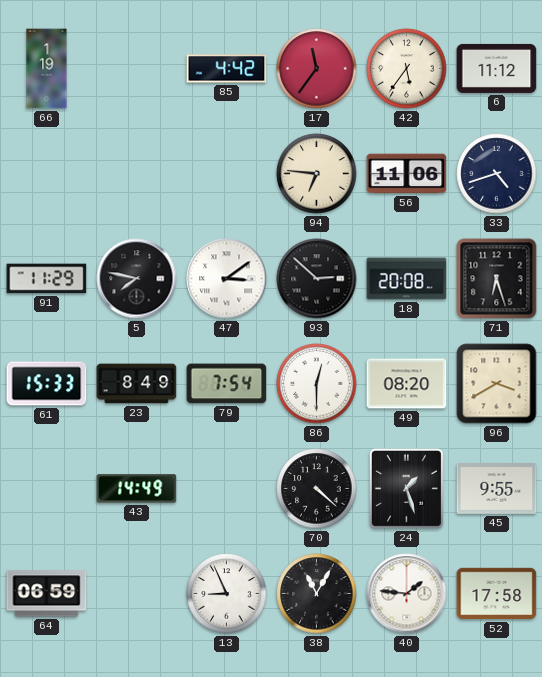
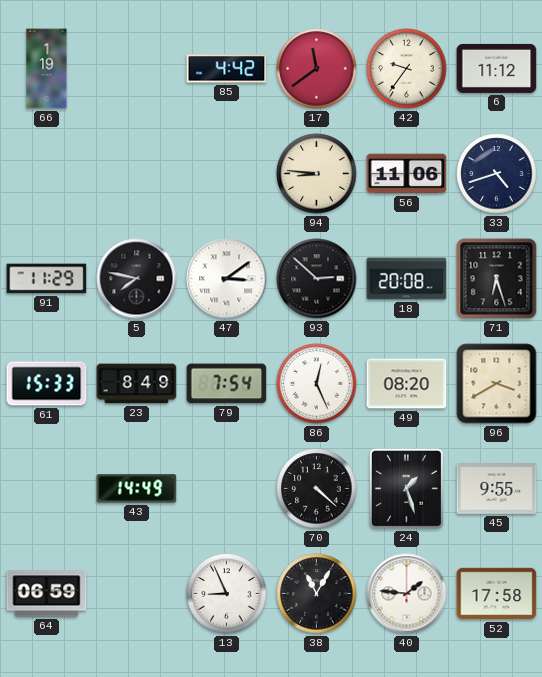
17: 11:36 -> 11:39
42: 5:36 -> 9:36
94: 6:46 -> 8:46
86: 12:30 -> 12:26
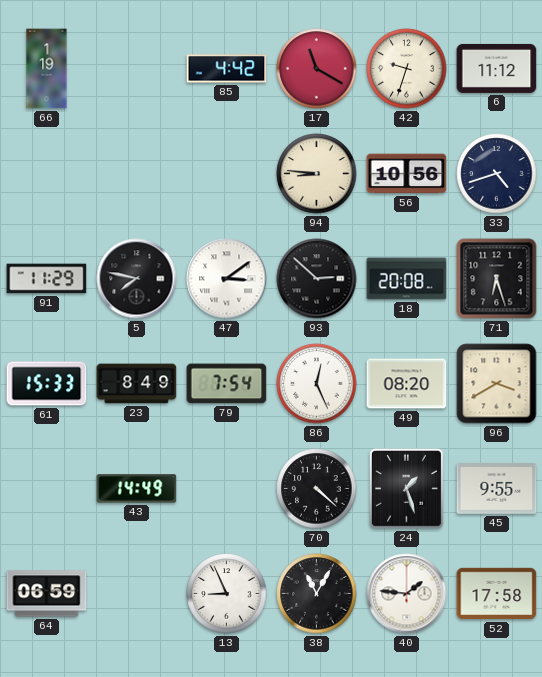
17: 11:39 -> 11:20
42: 9:36 -> 9:33
56: 11:06 -> 10:56
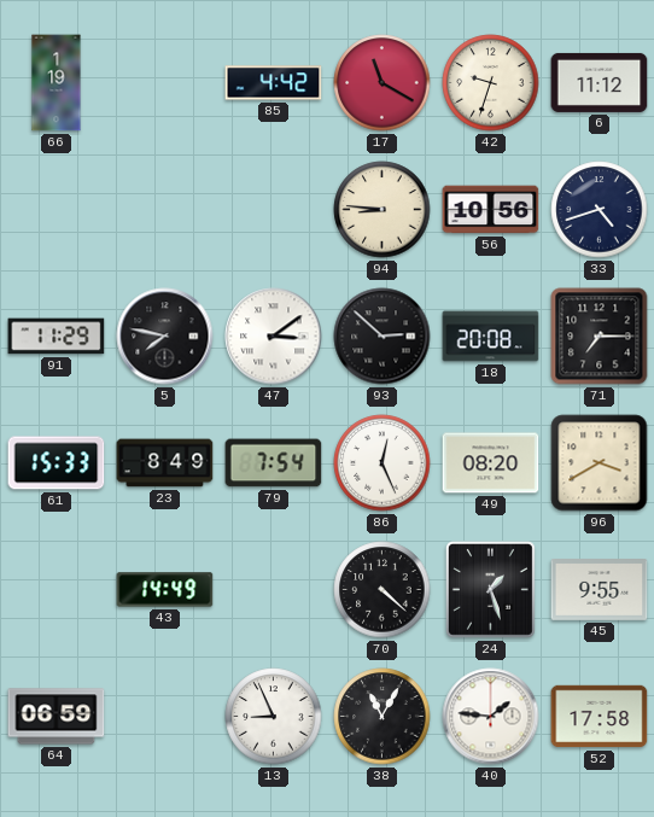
71: 6:27 -> 7:15
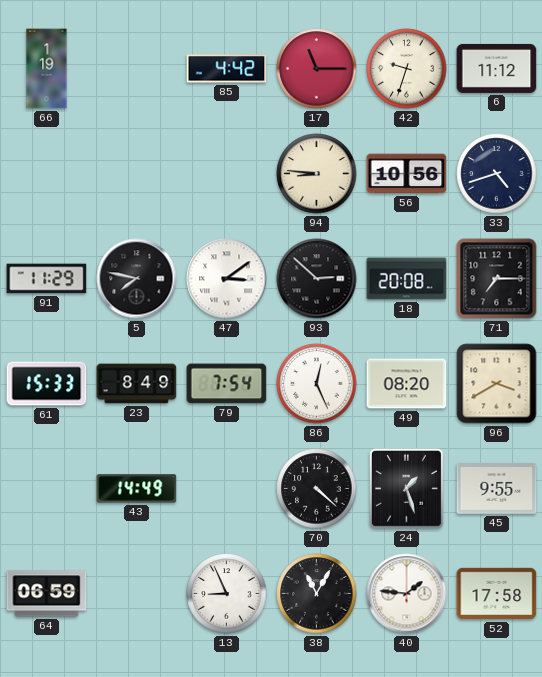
17: 11:20 -> 11:15
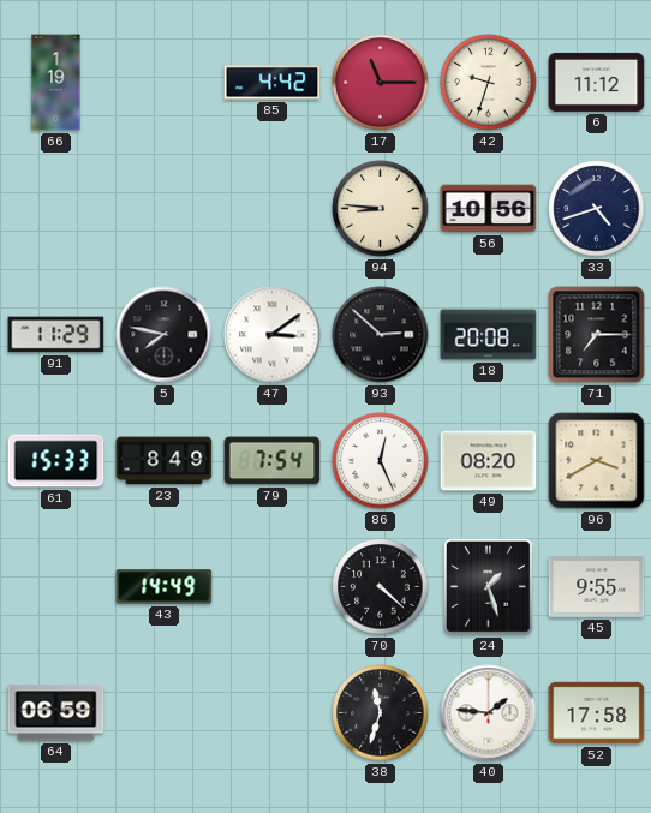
13: 8:56 -> none
38: 11:05 -> 11:33
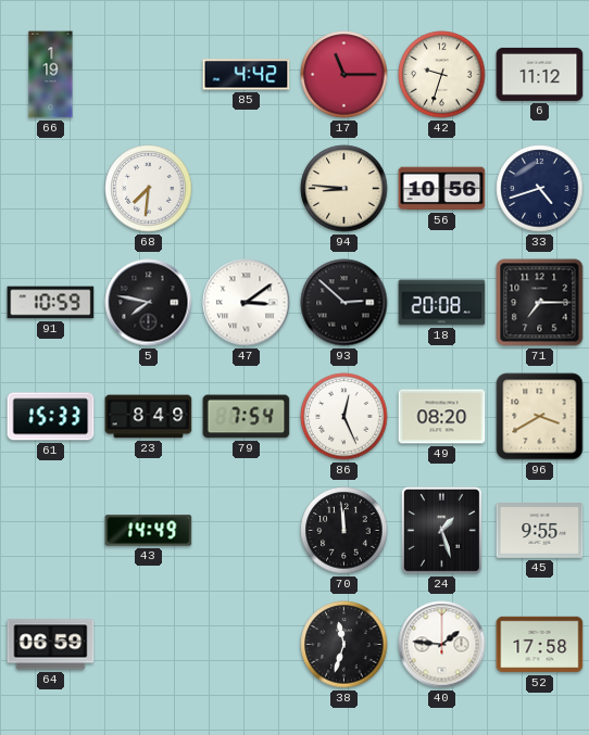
68: none -> 7:31
91: 11:29 -> 10:59
70: 4:22 -> 11:59
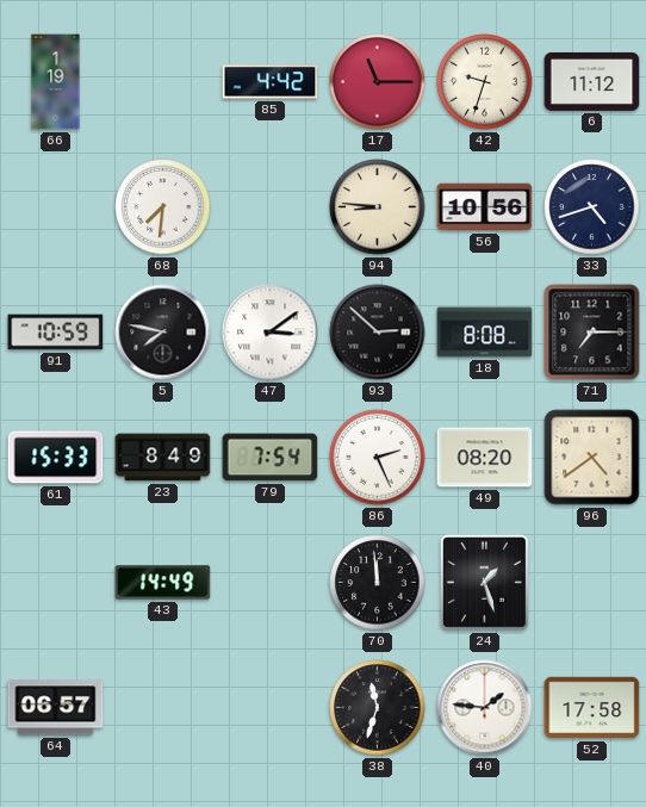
18: 20:08 -> 8:08
86: 12:26 -> 2:26
96: 3:40 -> 4:39
45: 9:55 -> none
64: 06:59 -> 06:57
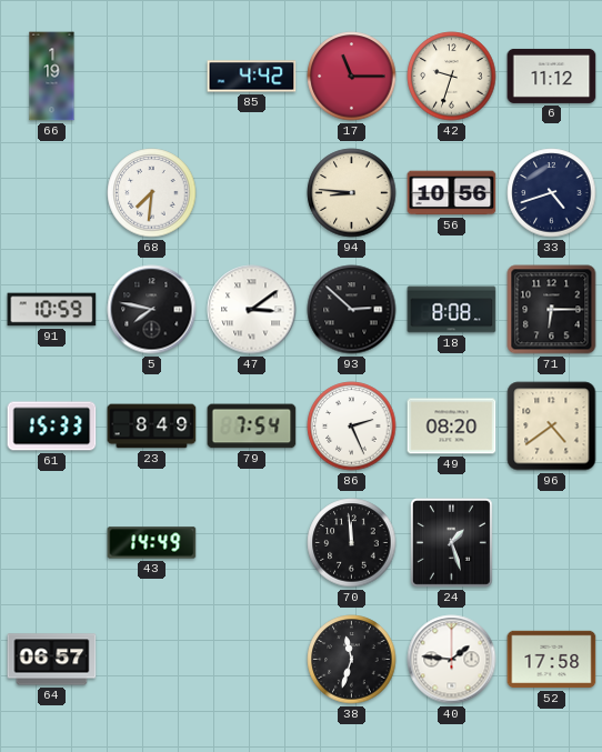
71: 7:15 -> 6:15
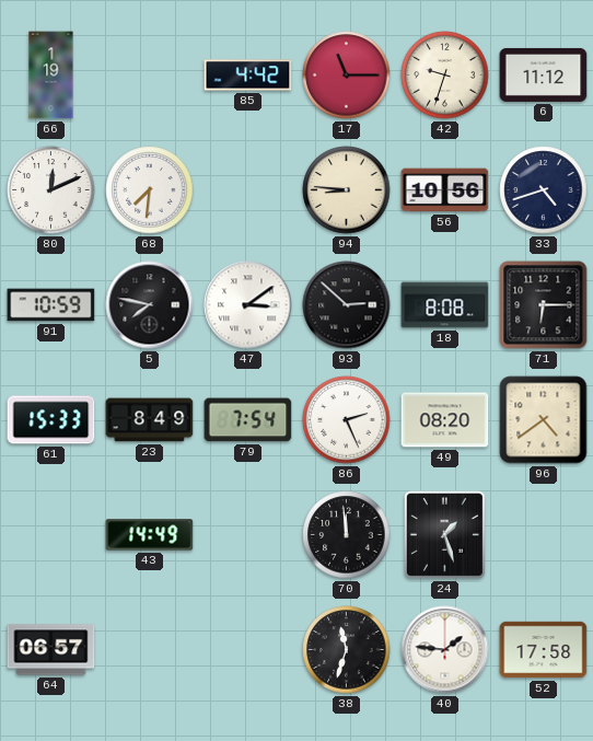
80: none -> 12:11
